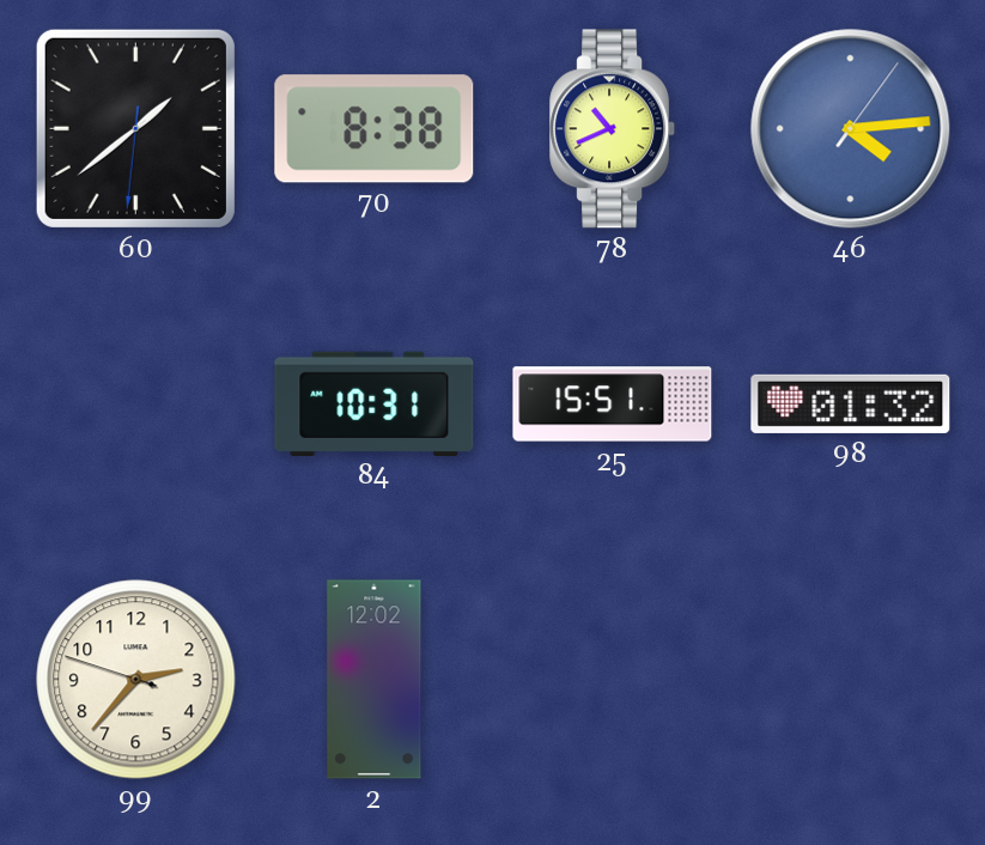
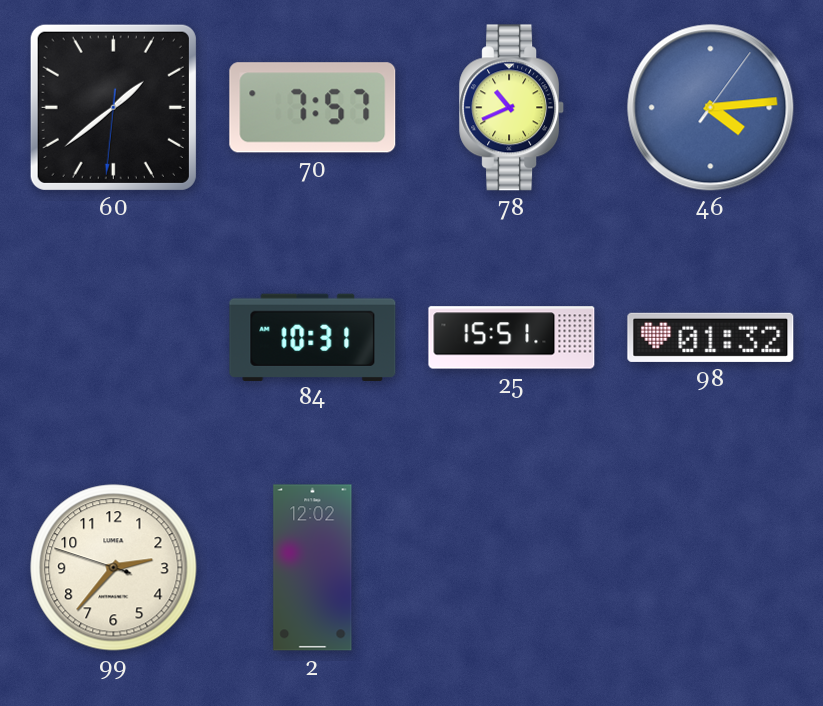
70: 8:38 -> 7:57
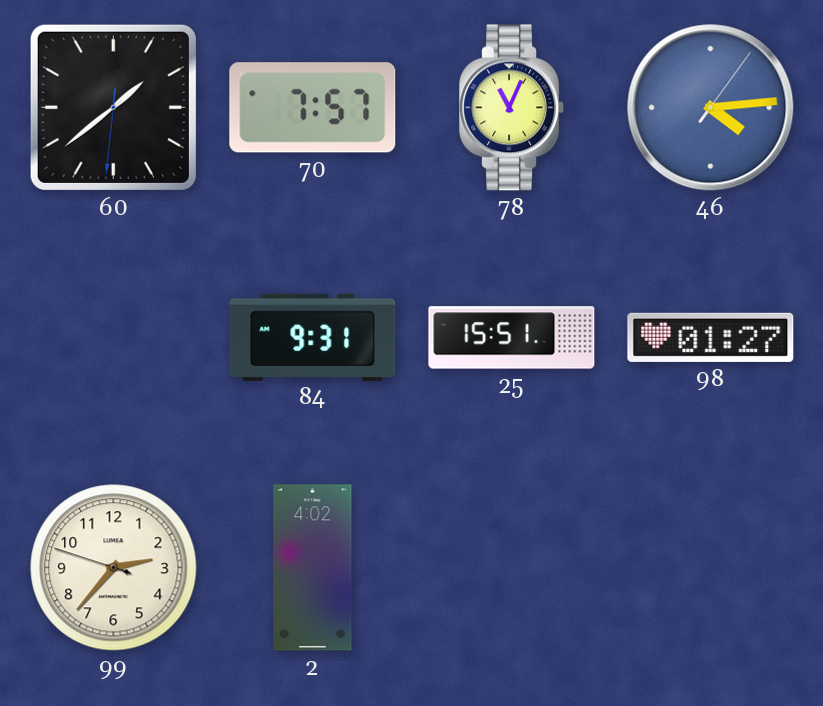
78: 10:41 -> 11:04
84: 10:31 -> 9:31
98: 01:32 -> 01:27
2: 12:02 -> 4:02
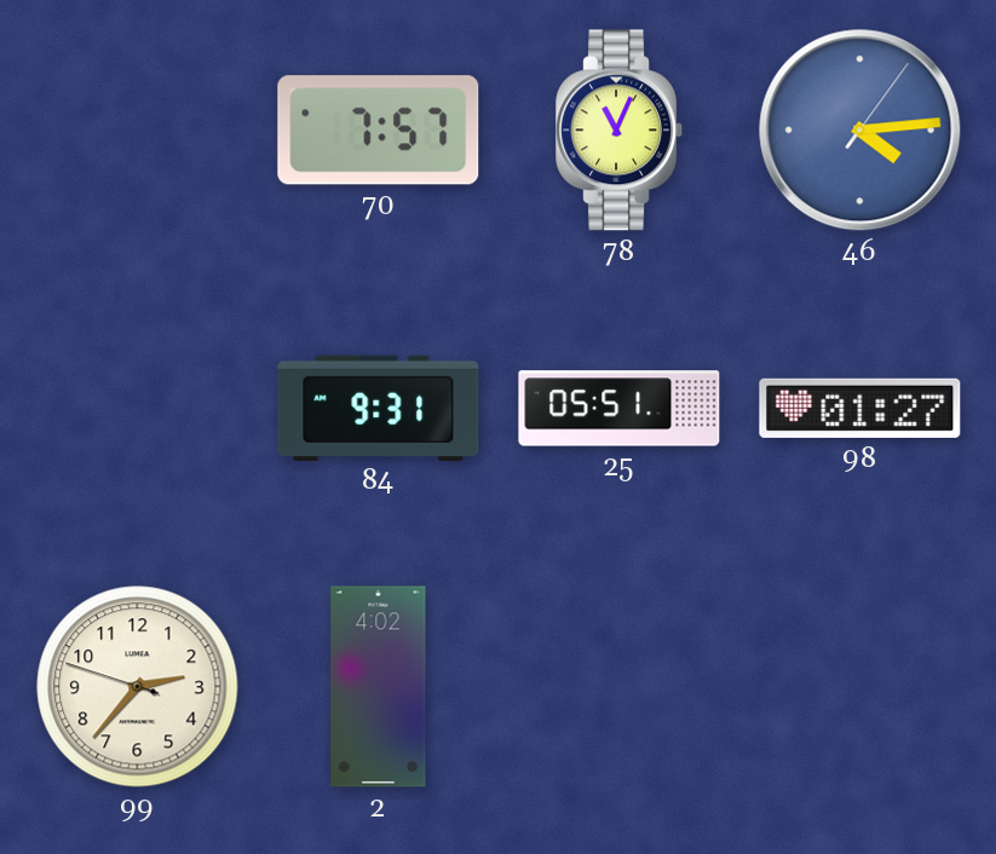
60: 1:38 -> none
25: 15:51 -> 05:51
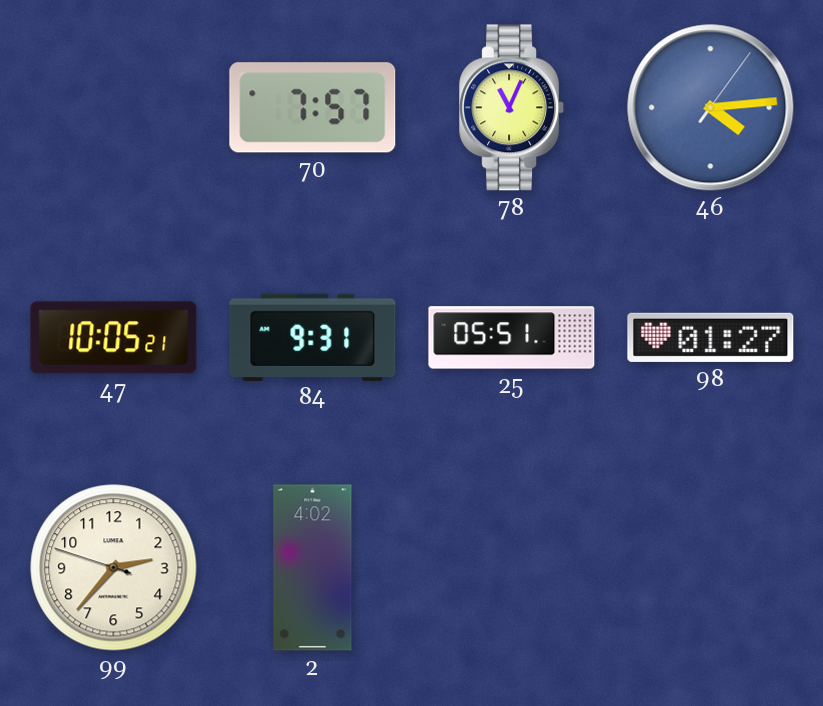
47: none -> 10:05
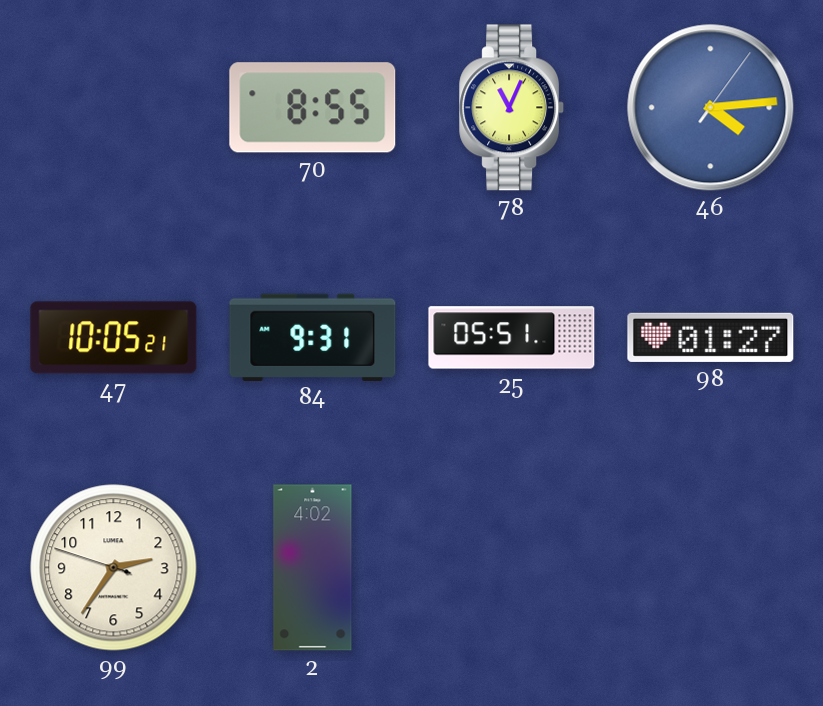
70: 7:57 -> 8:55
99: 2:36 -> 2:35
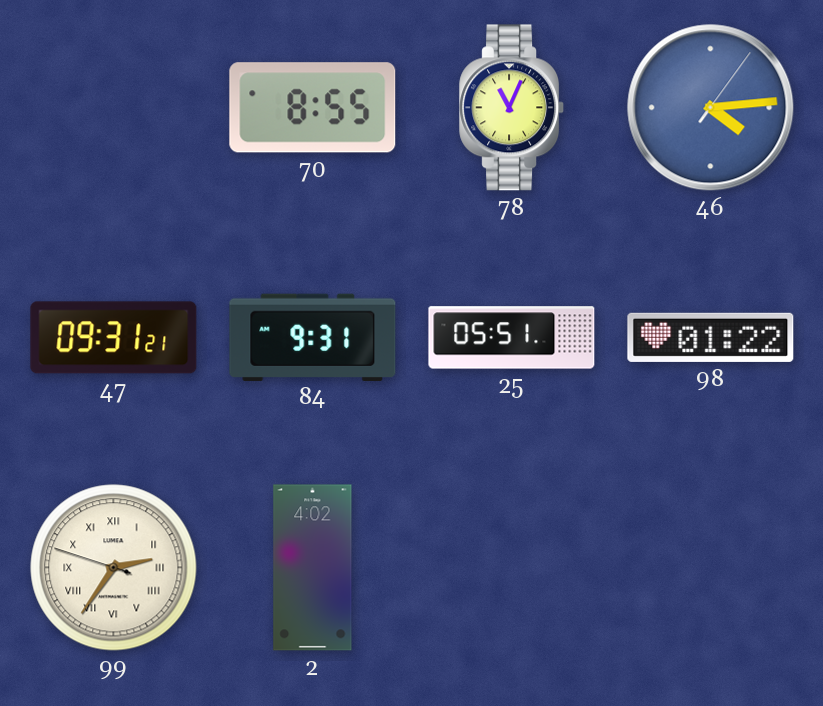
47: 10:05 -> 09:31
98: 01:27 -> 01:22
99 numerals: Arabic -> Roman
